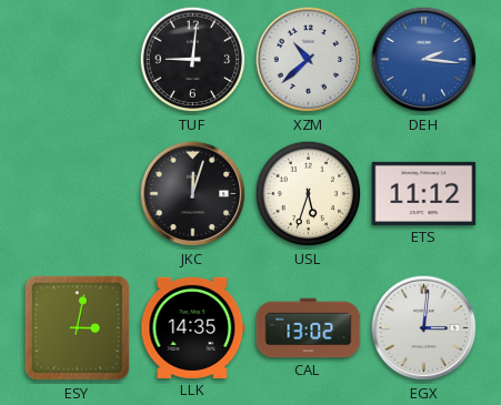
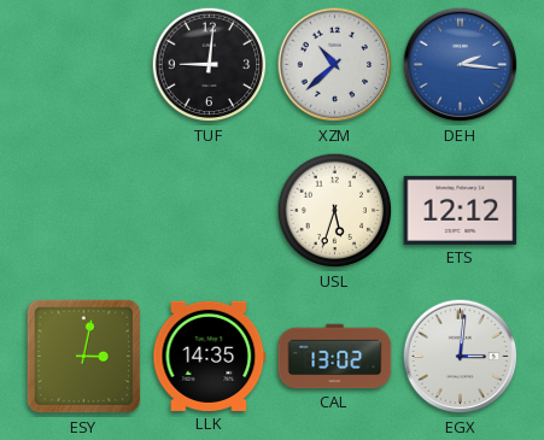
JKC: 12:03 -> none
ETS: 11:12 -> 12:12
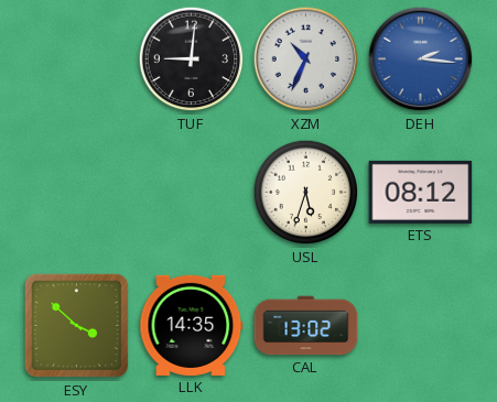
XZM: 10:38 -> 10:34
ETS: 12:12 -> 08:12
ESY: 3:02 -> 3:52
EGX: 3:01 -> none
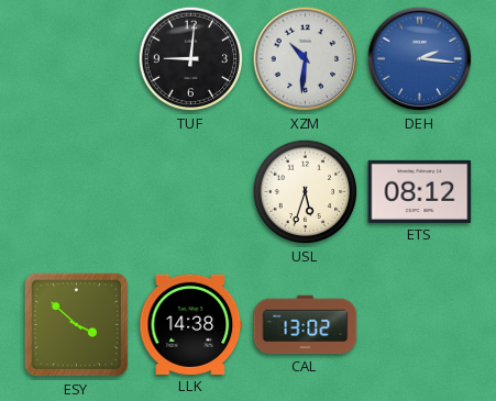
XZM: 10:34 -> 10:31
LLK: 14:35 -> 14:38
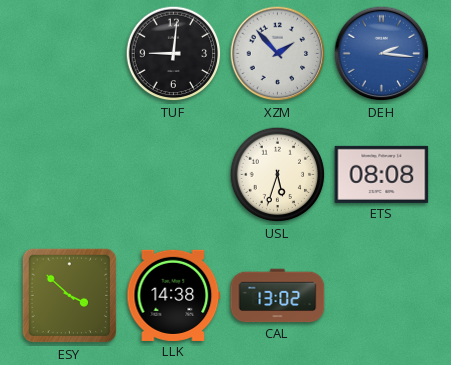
XZM: 10:31 -> 1:53
ETS: 08:12 -> 08:08
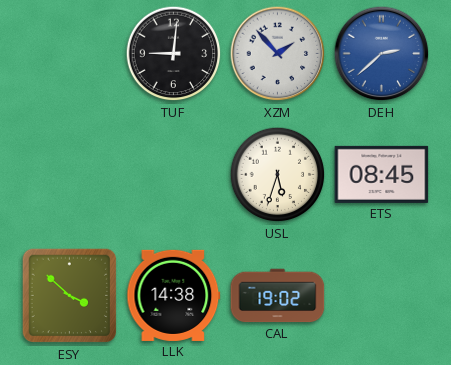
DEH: 2:16 -> 2:38
ETS: 08:08 -> 08:45
CAL: 13:02 -> 19:02
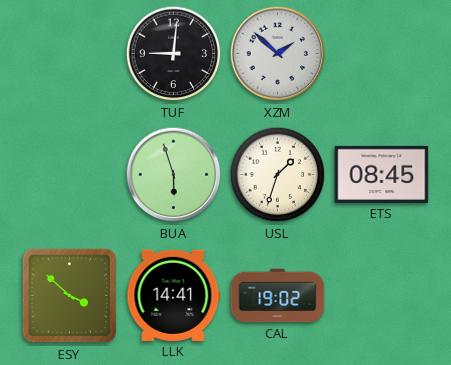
XZM: 1:53 -> 1:52
DEH: 2:38 -> none
BUA: none -> 5:57
USL: 5:33 -> 1:33
LLK: 14:38 -> 14:41
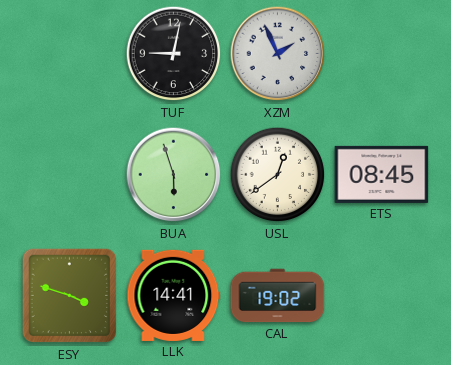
TUF: 9:01 -> 9:02
XZM: 1:52 -> 1:56
USL: 1:33 -> 12:39
ESY: 3:52 -> 3:48
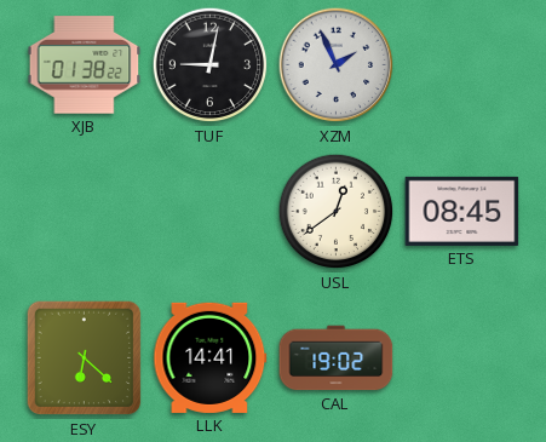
XJB: none -> 01:38
BUA: 5:57 -> none
ESY: 3:48 -> 6:22
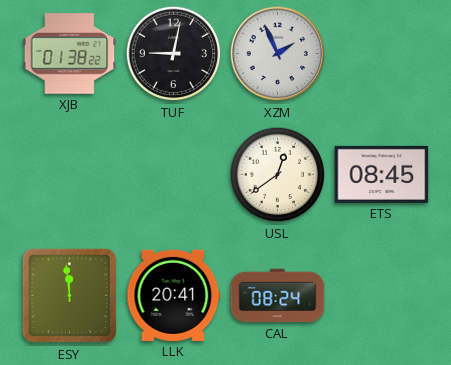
ESY: 6:22 -> 11:59
LLK: 14:41 -> 20:41
CAL: 19:02 -> 08:24
